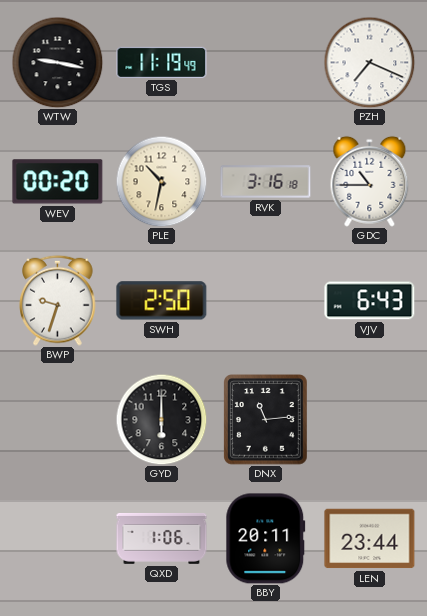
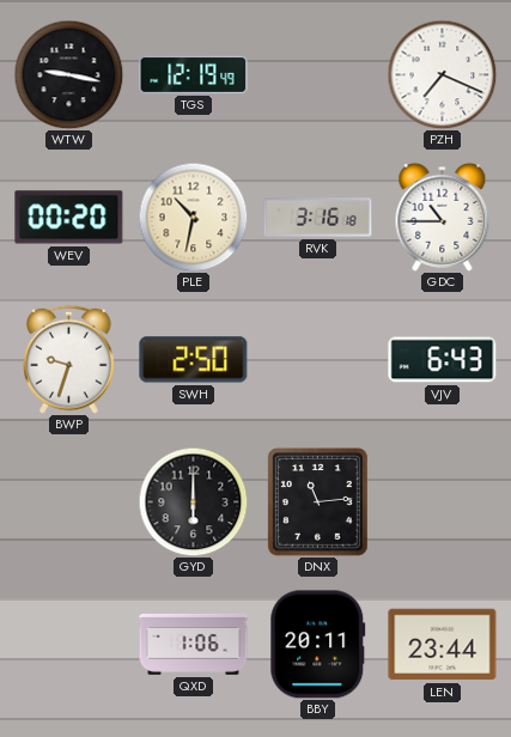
TGS: 11:19 -> 12:19
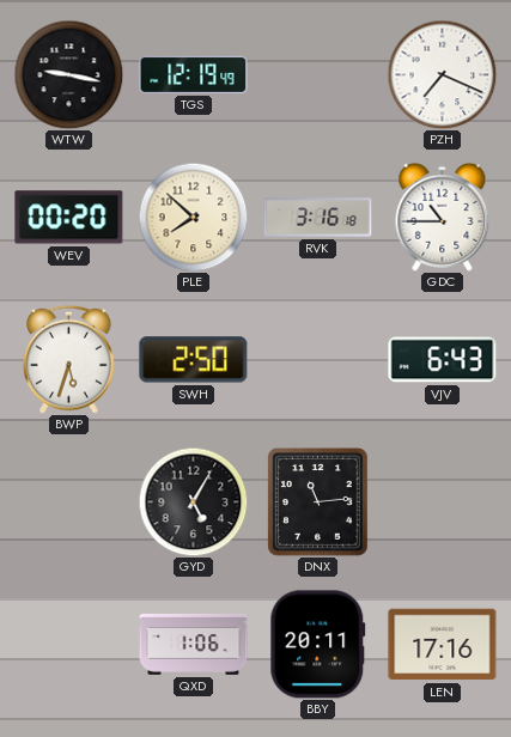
PLE: 10:32 -> 7:52
BWP: 9:33 -> 5:33
GYD: 6:00 -> 5:05
LEN: 23:44 -> 17:16
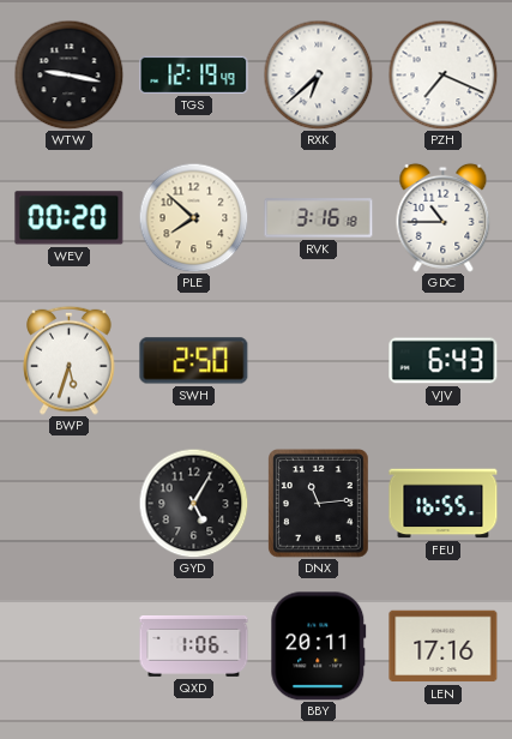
RXK: none -> 6:38
FEU: none -> 16:55
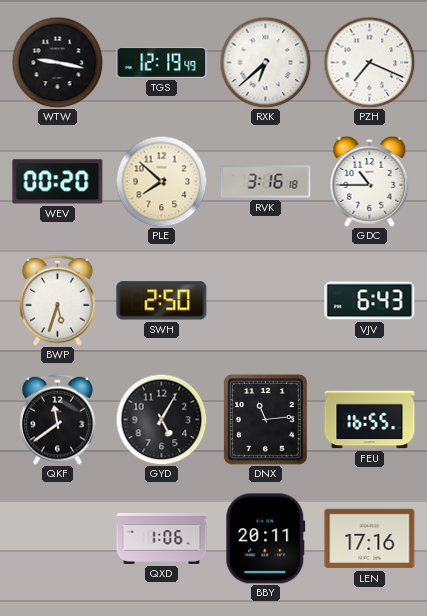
QKF: none -> 11:39
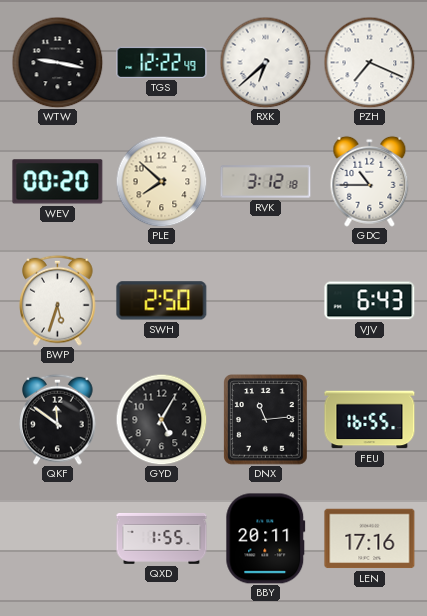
TGS: 12:19 -> 12:22
RVK: 3:16 -> 3:12
QKF: 11:39 -> 11:51
QXD: 1:06 -> 1:55
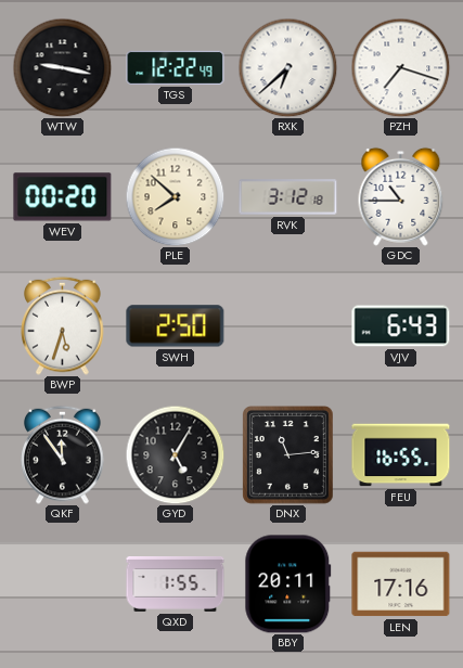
PZH: 7:19 -> 7:18
QKF: 11:51 -> 11:54
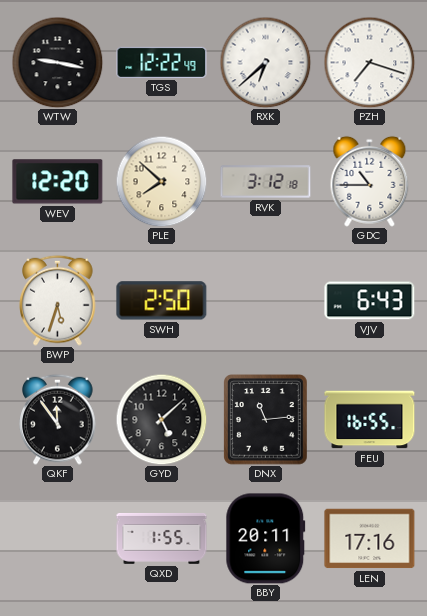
WEV: 00:20 -> 12:20
GYD: 5:05 -> 5:08
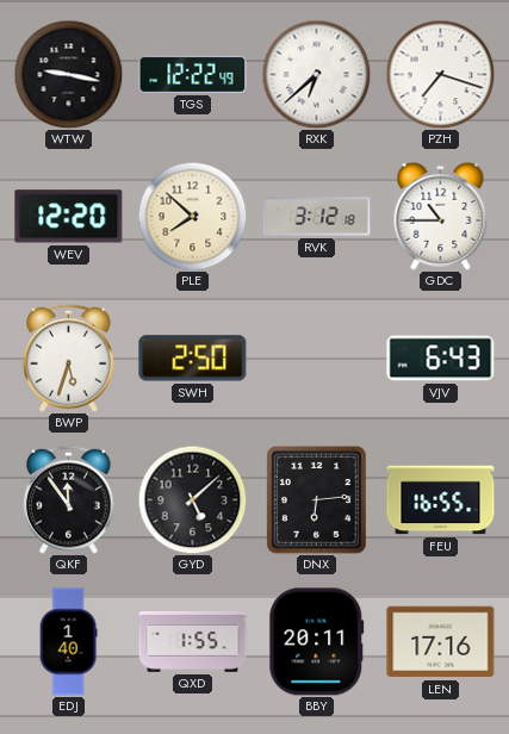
DNX: 11:14 -> 6:14
EDJ: none -> 1:40
